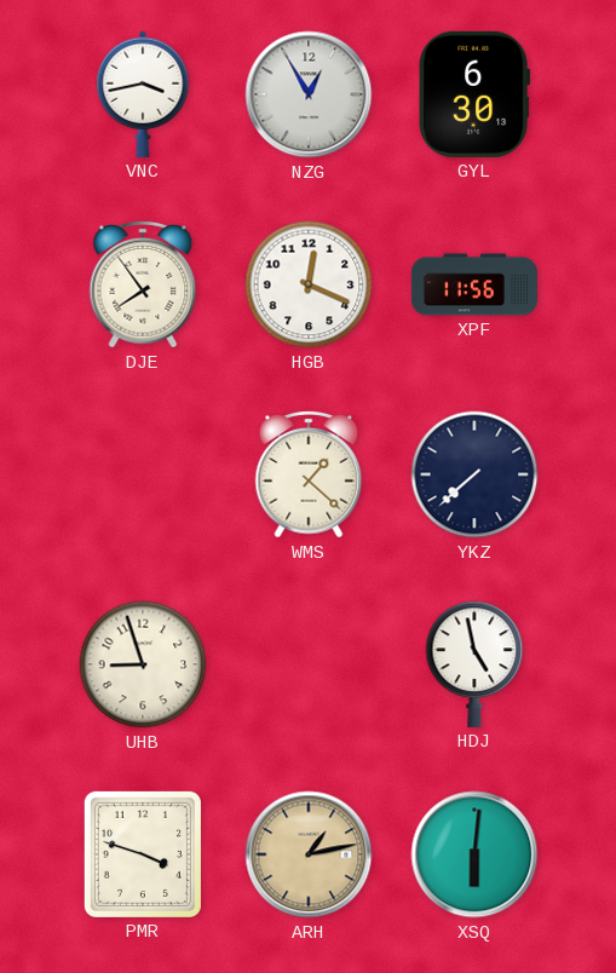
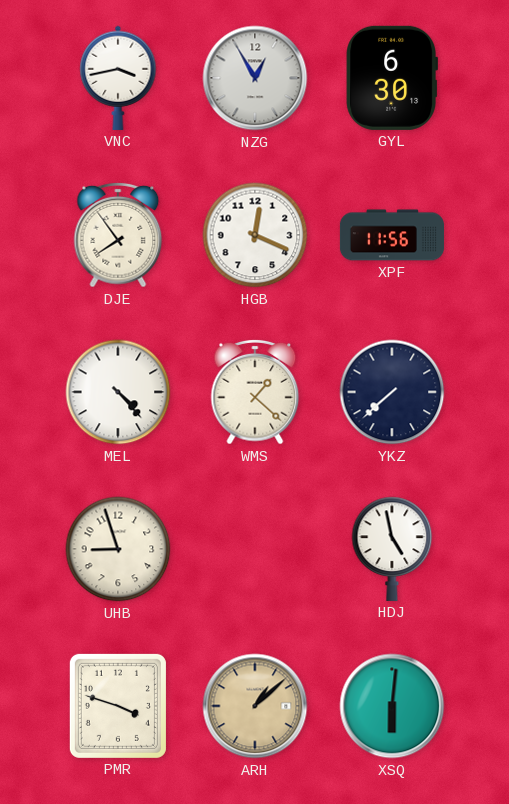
MEL: none -> 4:23
ARH: 1:13 -> 1:08
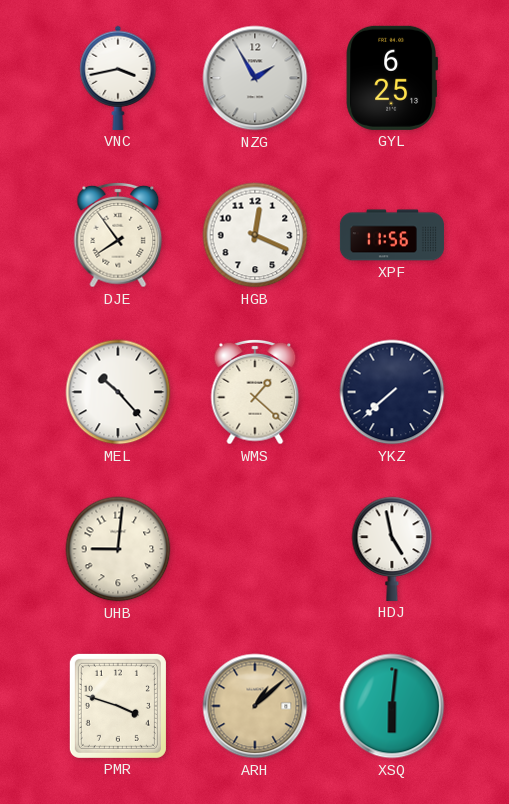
NZG: 12:55 -> 1:55
GYL: 6:30 -> 6:25
MEL: 4:23 -> 10:23
UHB: 8:57 -> 9:01
